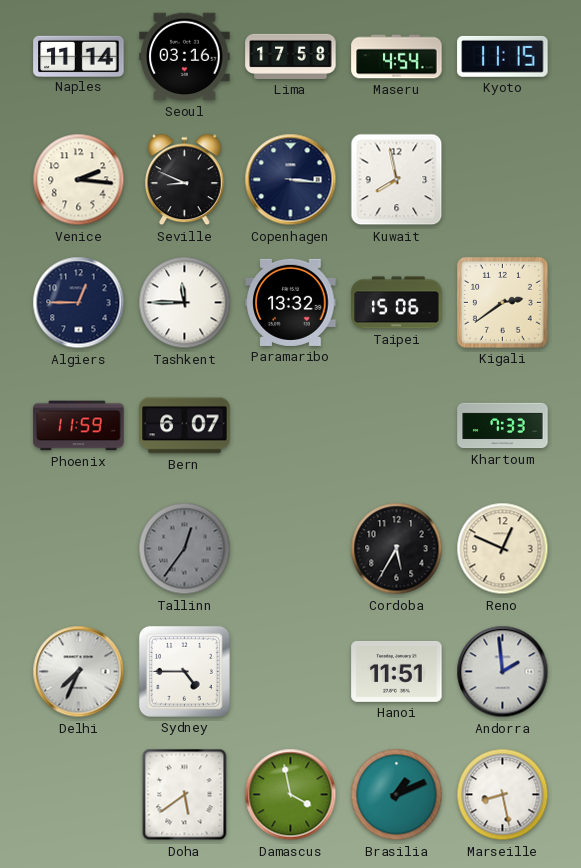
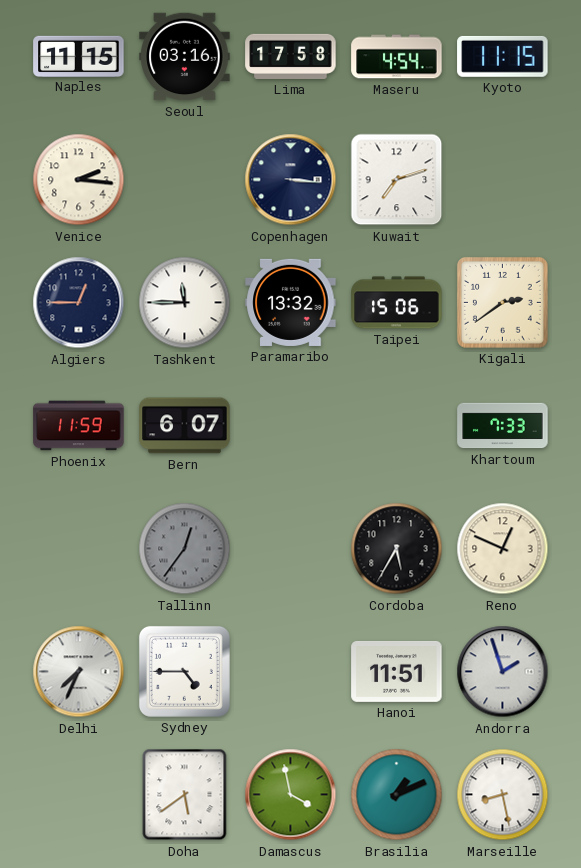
Naples: 11:14 -> 11:15
Seville: 8:49 -> none
Kuwait: 7:58 -> 7:12
Andorra: 1:59 -> 1:57
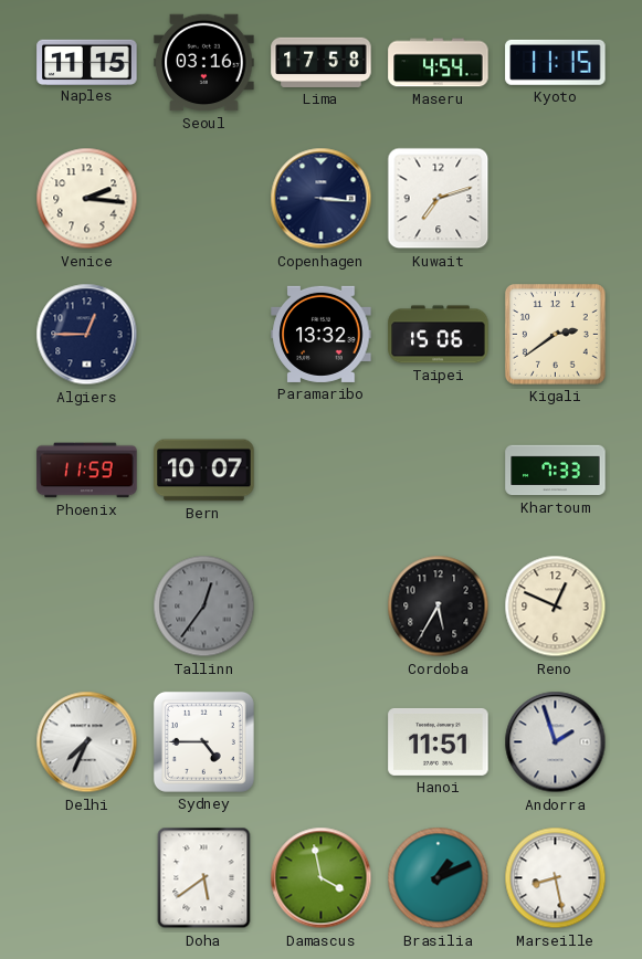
Tashkent: 11:45 -> none
Bern: 6:07 -> 10:07
